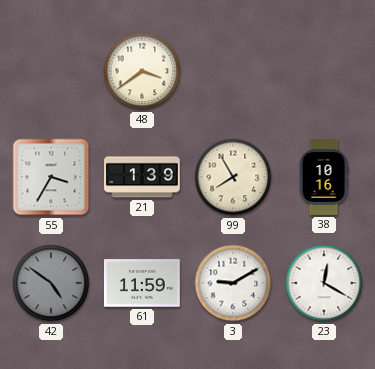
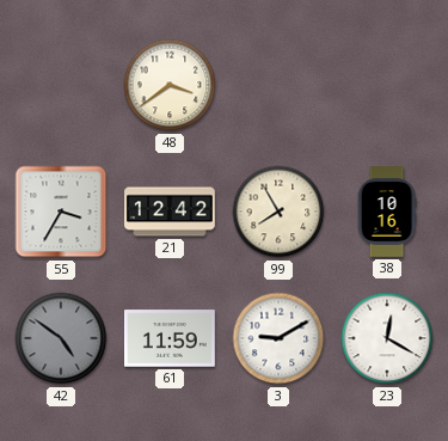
21: 1:39 -> 12:42
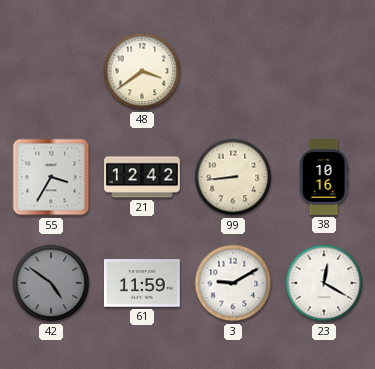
99: 7:55 -> 8:44
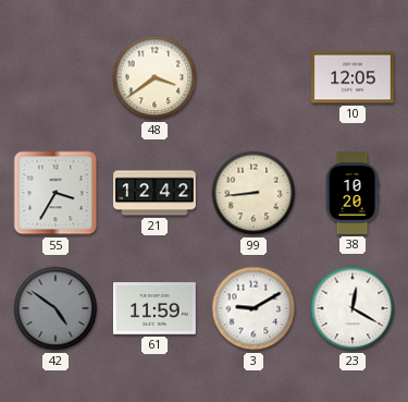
10: none -> 12:05
38: 10:16 -> 10:20
